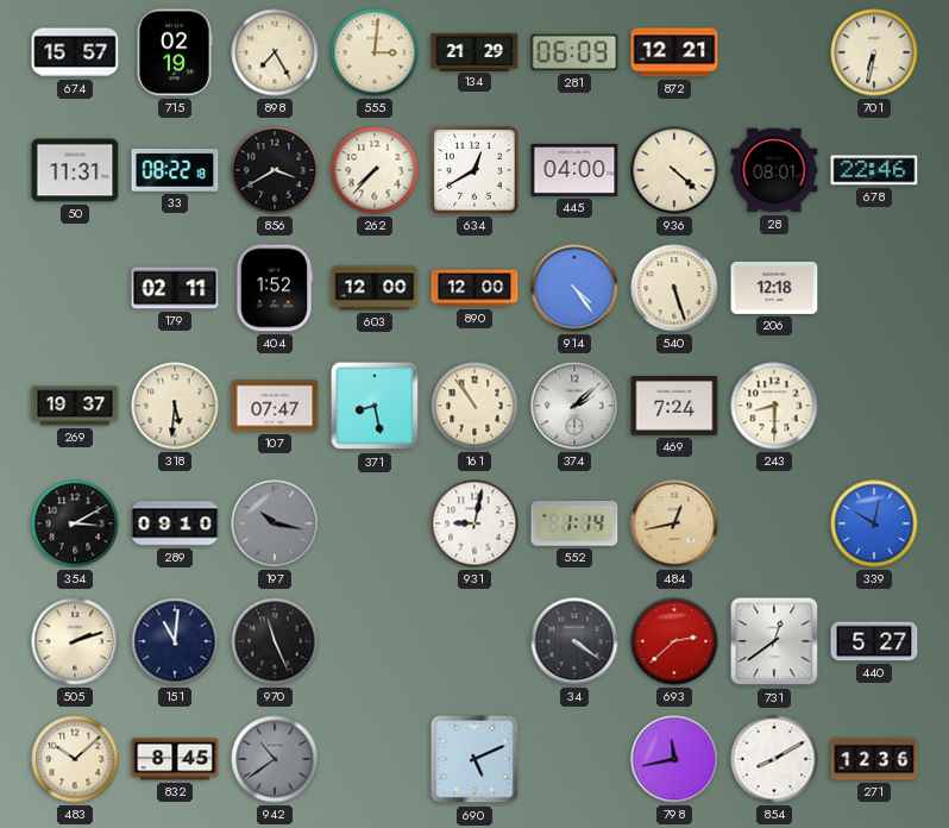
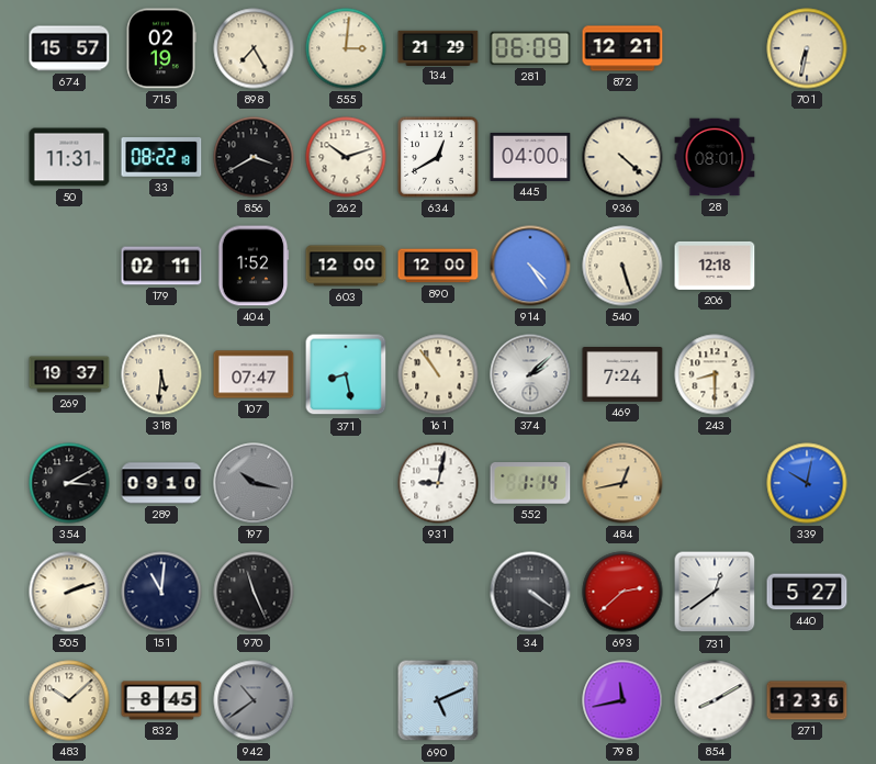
262: 7:37 -> 10:12
678: 22:46 -> none
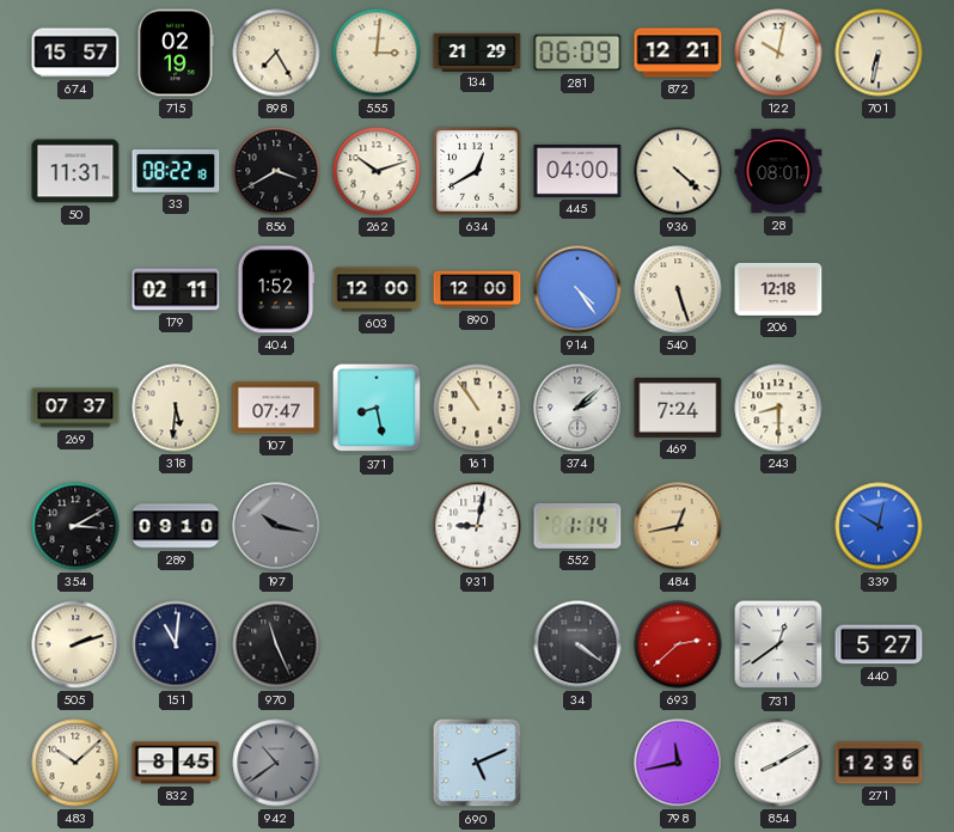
122: none -> 10:02
269: 19:37 -> 07:37
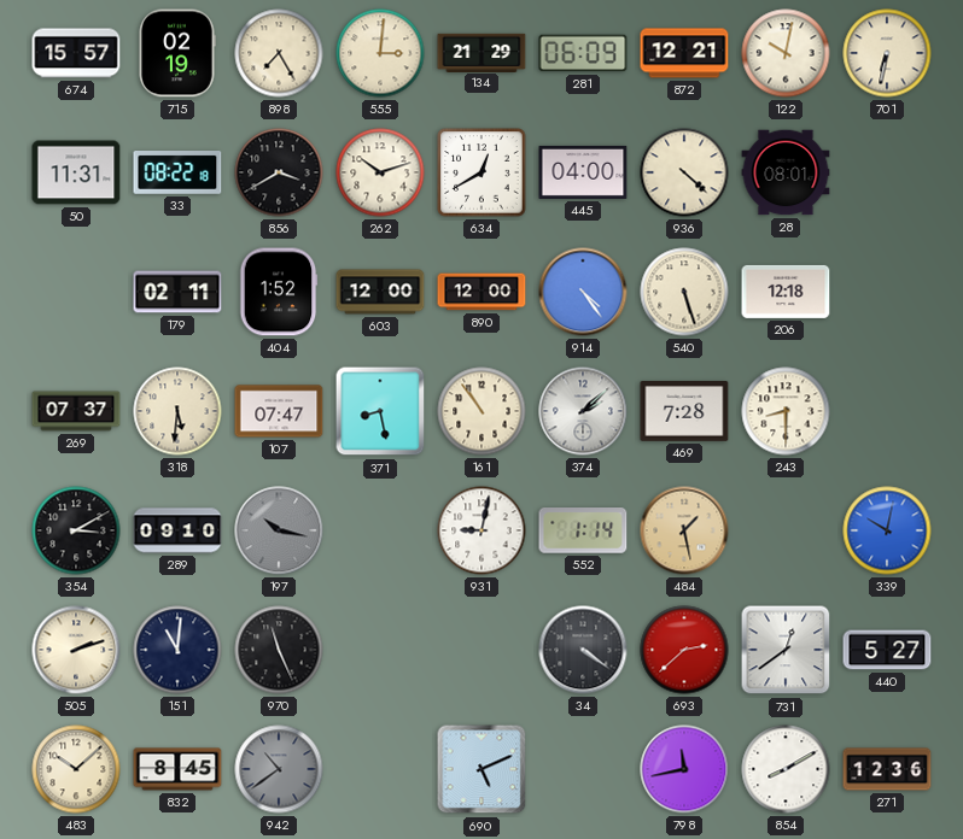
469: 7:24 -> 7:28
484: 12:43 -> 1:28
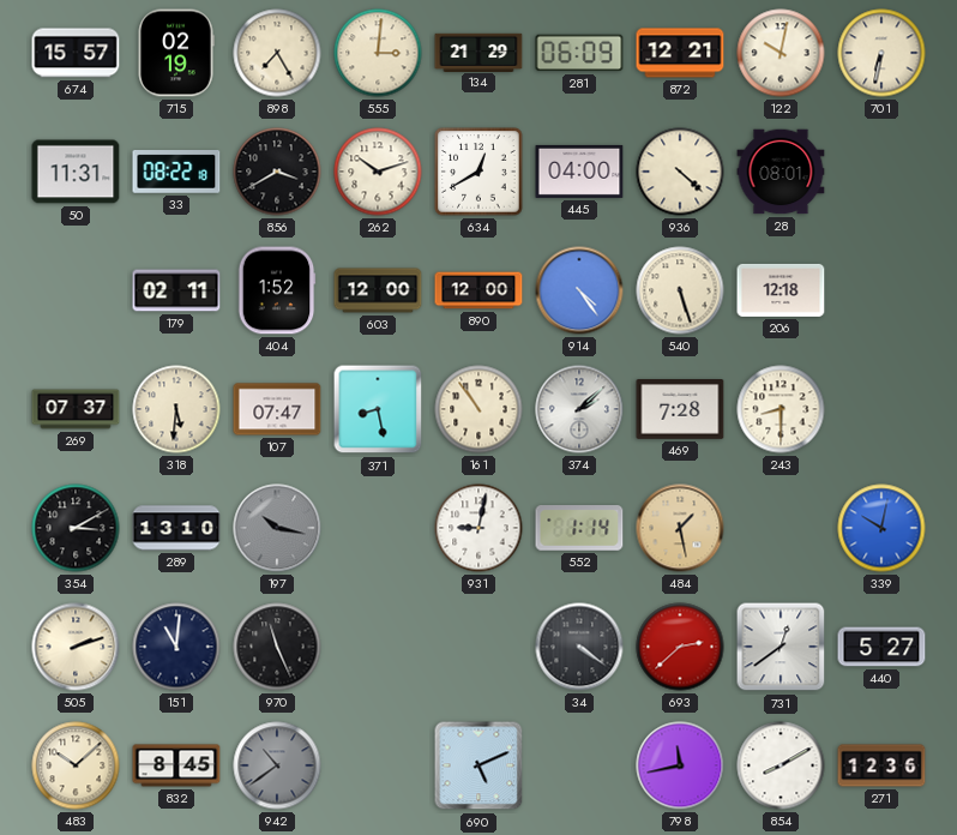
289: 09:10 -> 13:10
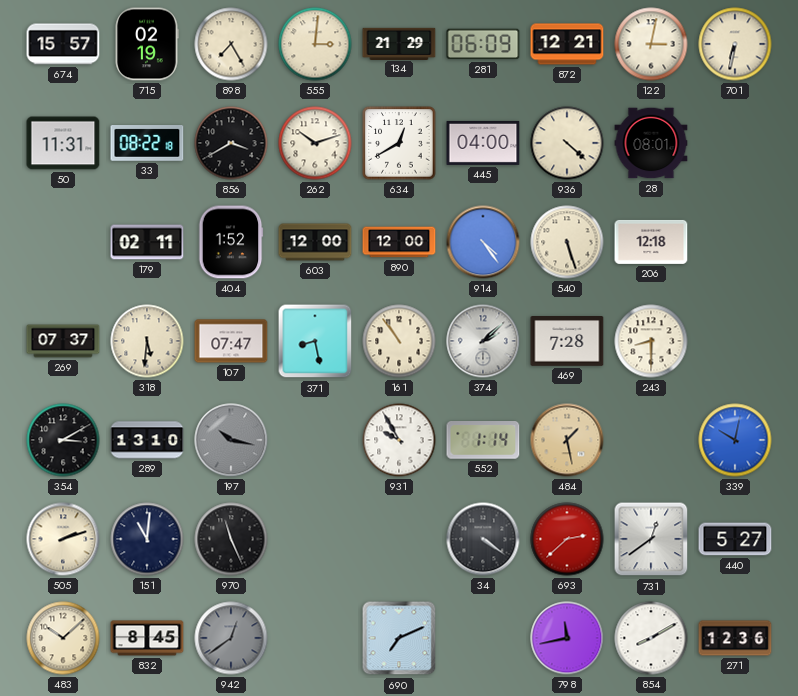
122: 10:02 -> 3:02
931: 9:02 -> 9:55
942: 10:39 -> 12:39
690: 5:11 -> 7:11
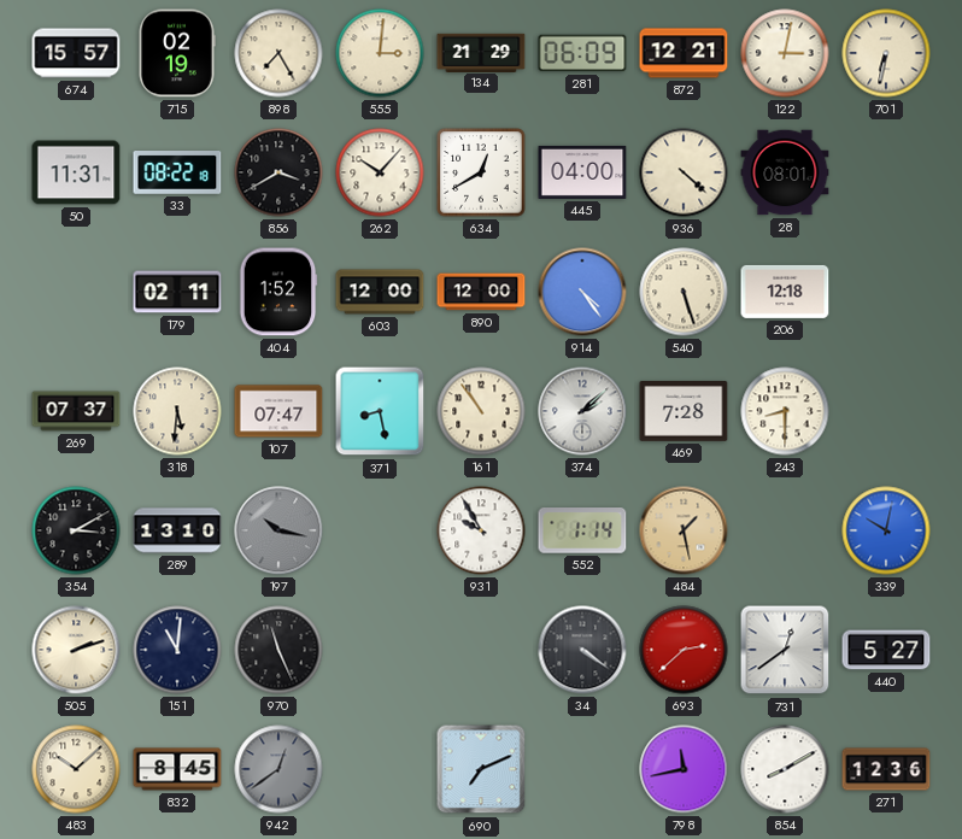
262: 10:12 -> 10:07
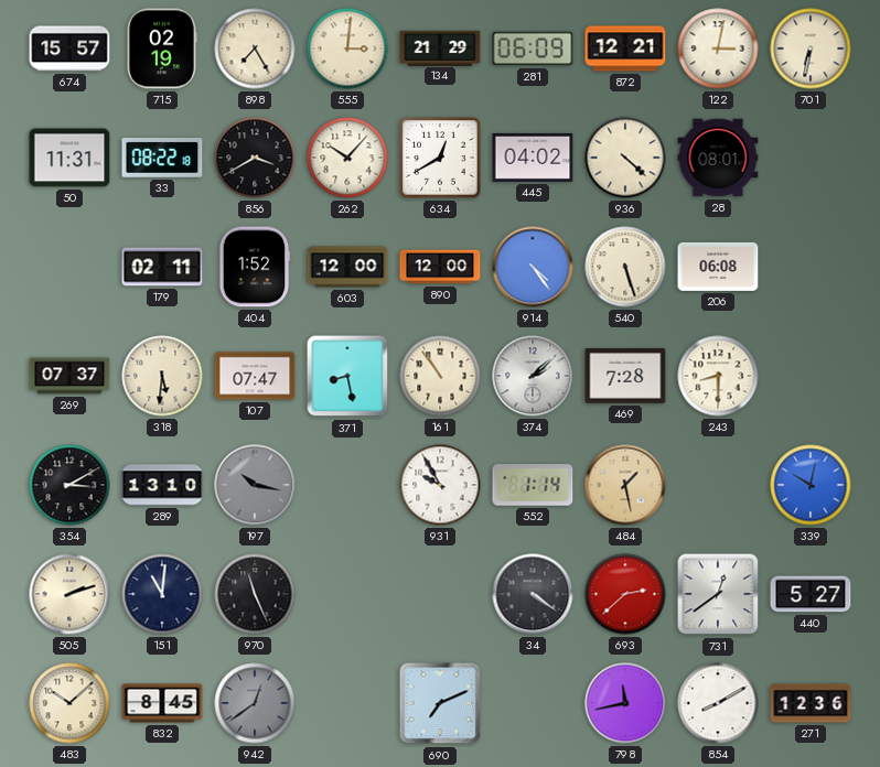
445: 04:00 -> 04:02
206: 12:18 -> 06:08
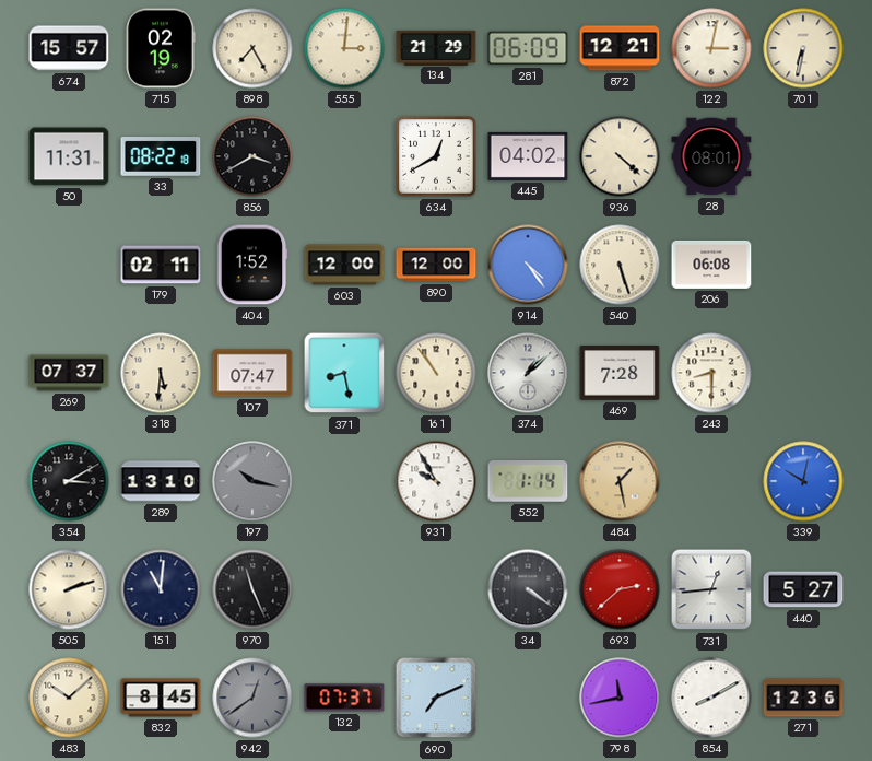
262: 10:07 -> none
374: 2:08 -> 1:08
731: 12:39 -> 12:44
132: none -> 07:37
